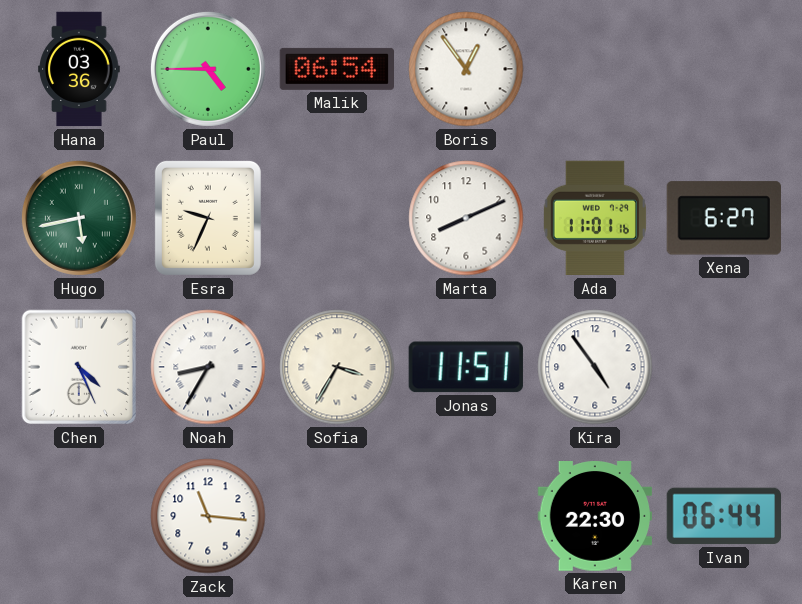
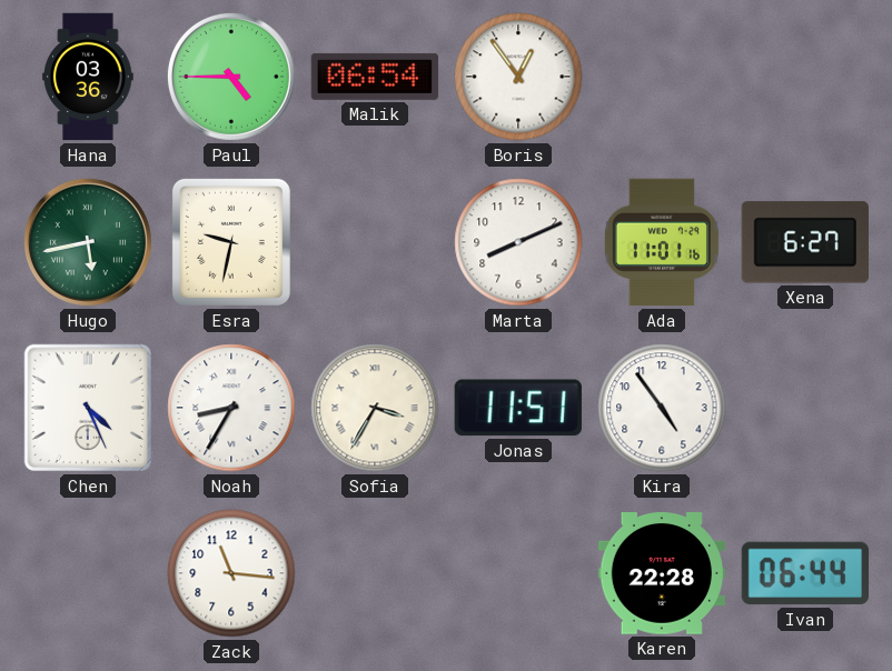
Esra: 9:34 -> 9:32
Karen: 22:30 -> 22:28
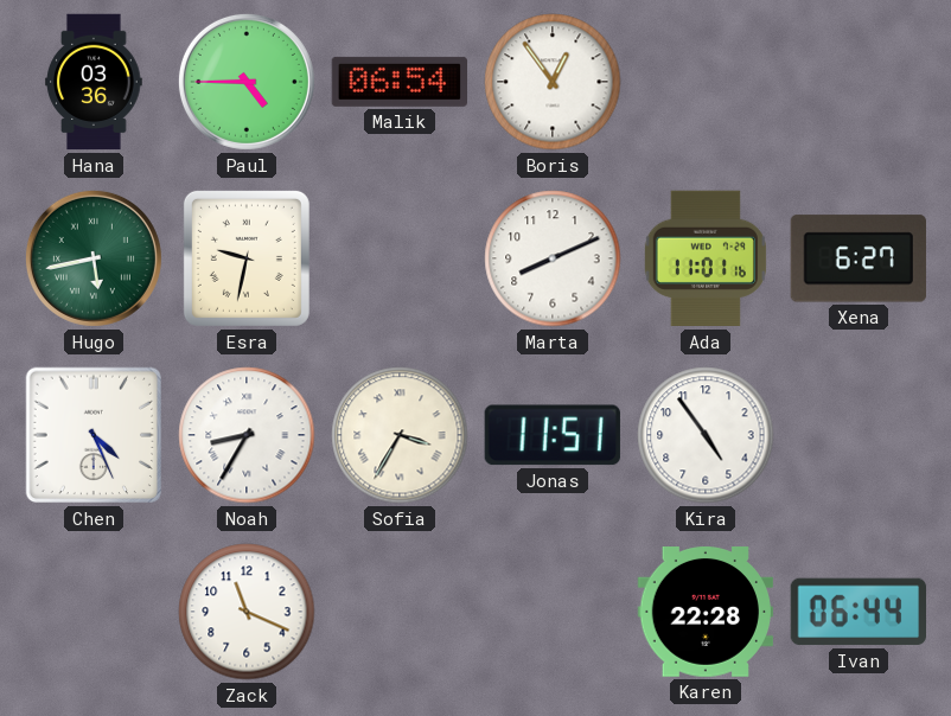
Zack: 11:16 -> 11:19
